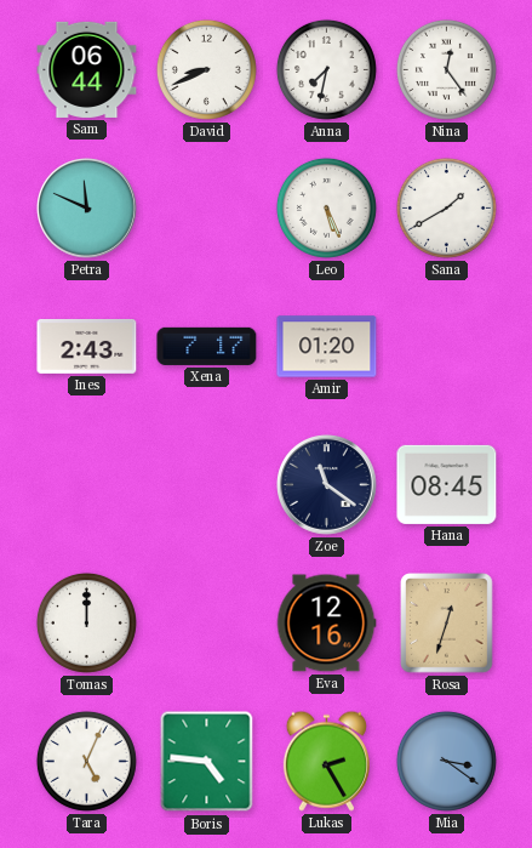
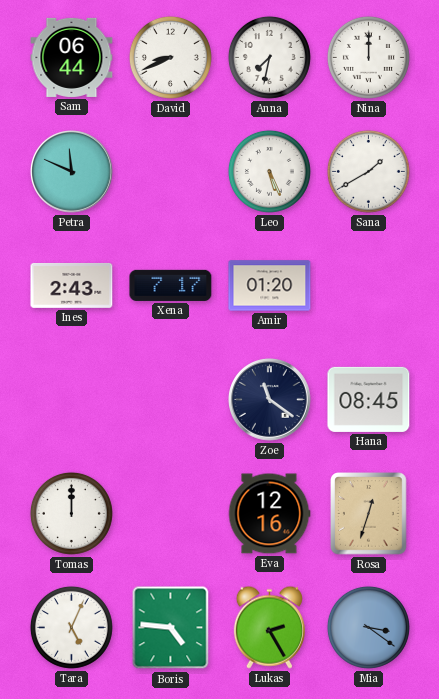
Nina: 12:24 -> 12:00
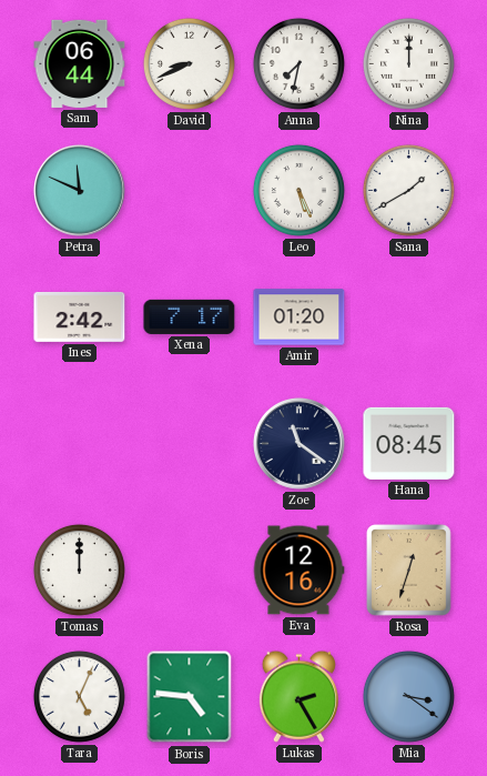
Ines: 2:43 -> 2:42
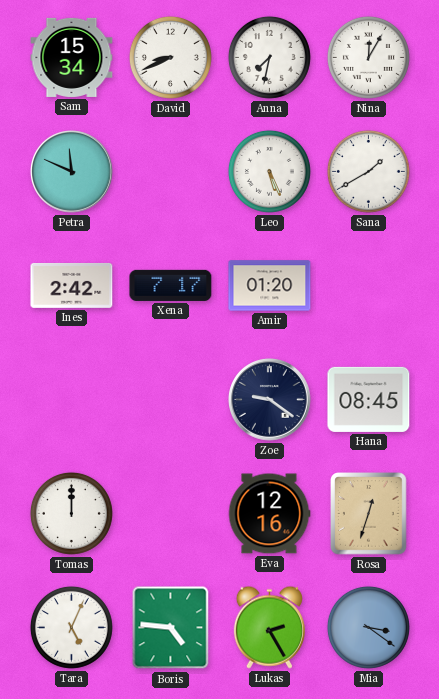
Sam: 06:44 -> 15:34
Nina: 12:00 -> 12:05
Zoe: 11:21 -> 9:21
